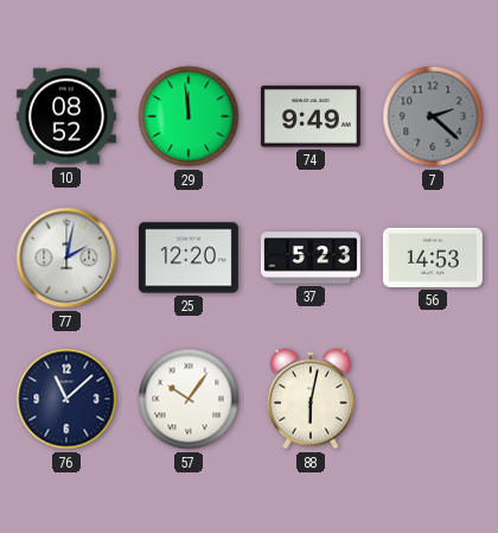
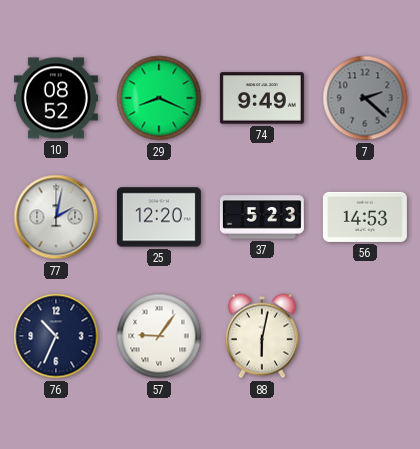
29: 11:59 -> 8:19
76: 11:08 -> 10:34
57: 10:06 -> 9:06
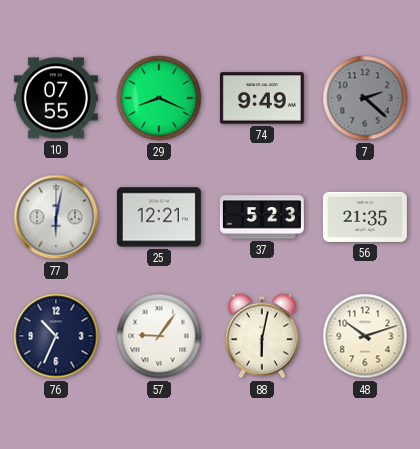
10: 08:52 -> 07:55
77: 2:02 -> 6:02
25: 12:20 -> 12:21
56: 14:53 -> 21:35
48: none -> 10:12
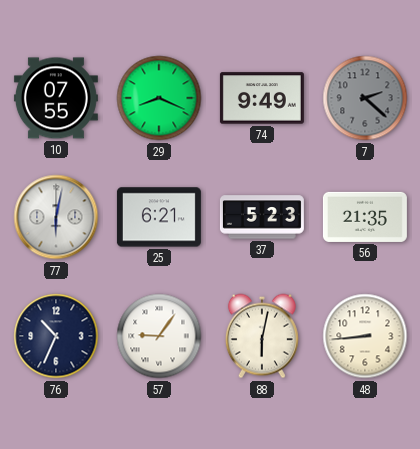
25: 12:21 -> 6:21
48: 10:12 -> 8:44
